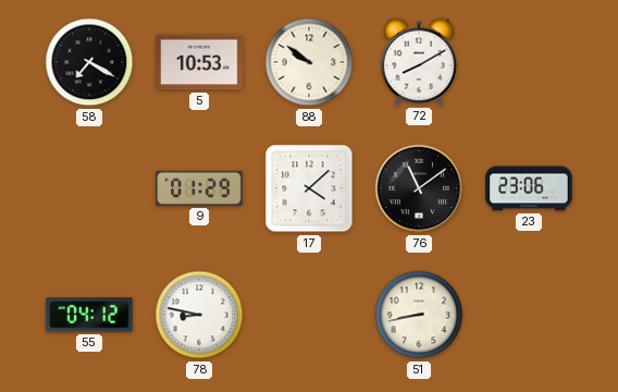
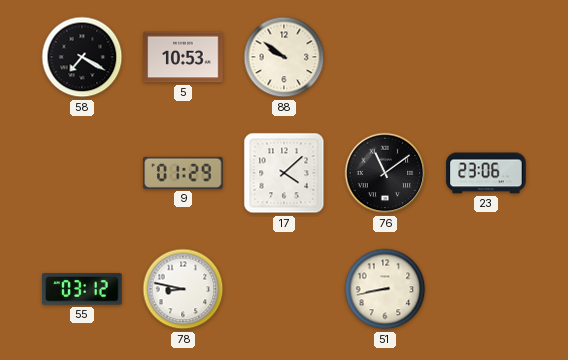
72: 8:10 -> none
55: 04:12 -> 03:12
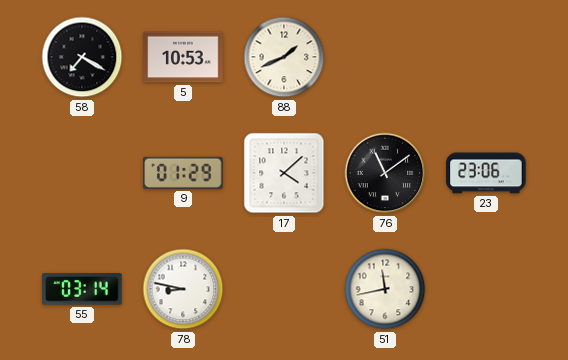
88: 9:51 -> 1:41
55: 03:12 -> 03:14
51: 8:43 -> 11:43
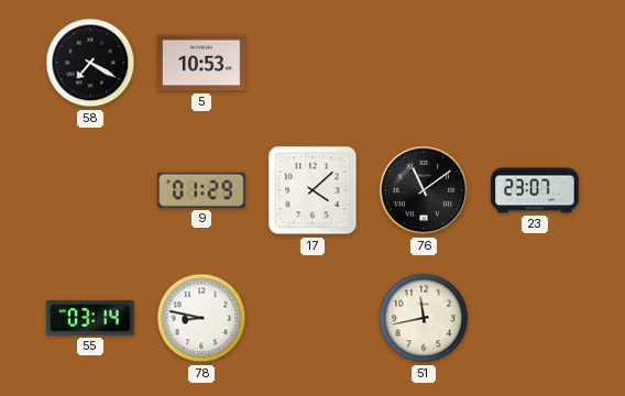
88: 1:41 -> none
23: 23:06 -> 23:07
